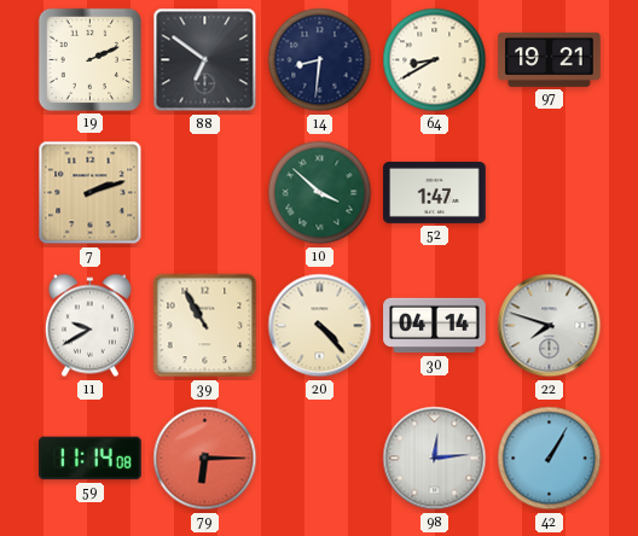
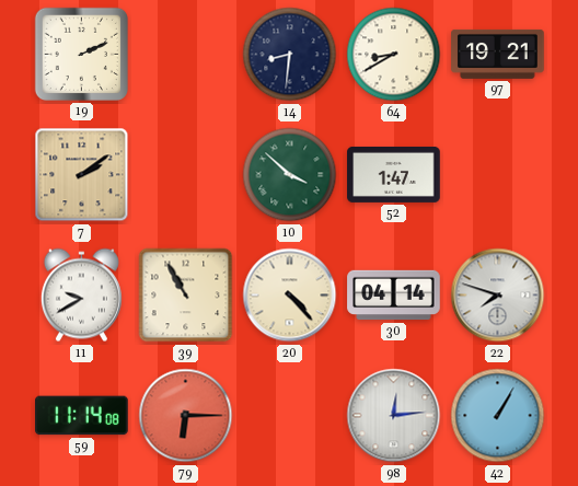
88: 6:51 -> none
7: 2:12 -> 2:09
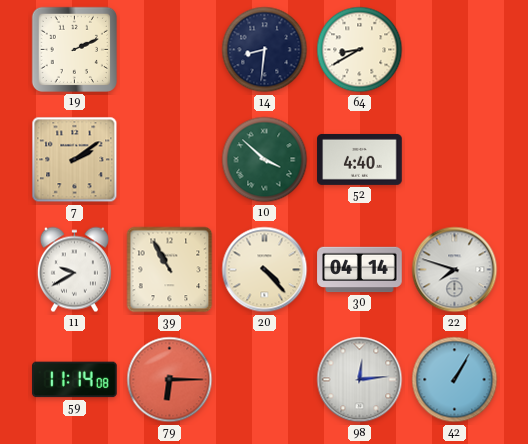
97: 19:21 -> none
52: 1:47 -> 4:40
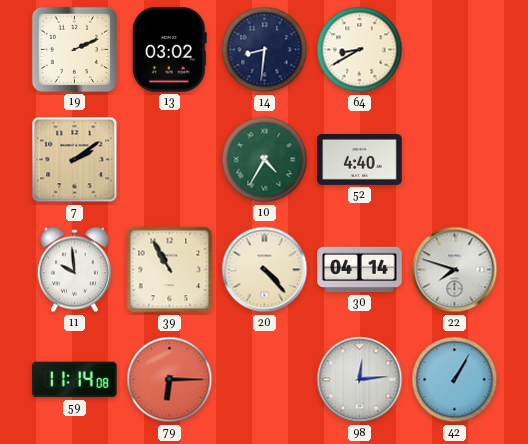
13: none -> 03:02
10: 3:52 -> 4:35
11: 9:40 -> 9:59
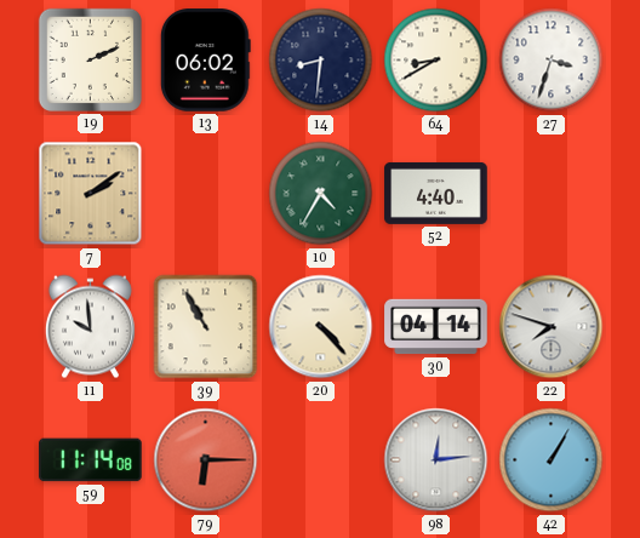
13: 03:02 -> 06:02
27: none -> 3:33
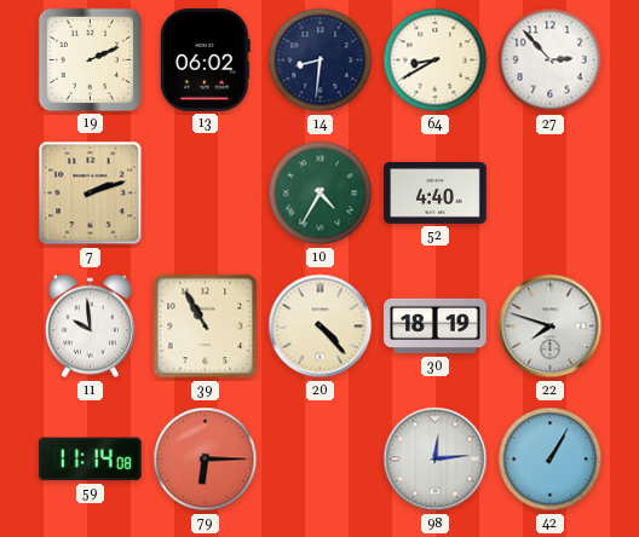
27: 3:33 -> 2:53
7: 2:09 -> 2:12
30: 04:14 -> 18:19
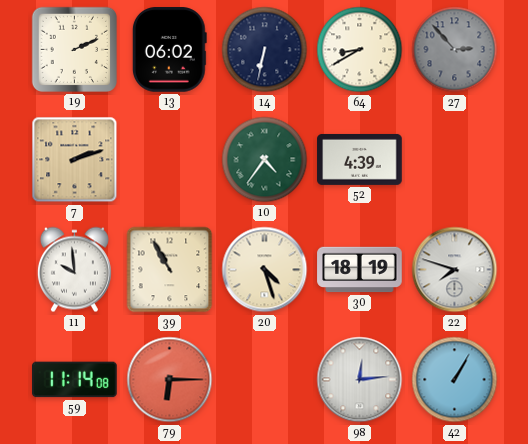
14: 8:31 -> 6:32
27 dial: white -> grey
10: 4:35 -> 4:36
52: 4:40 -> 4:39
20: 4:23 -> 4:27
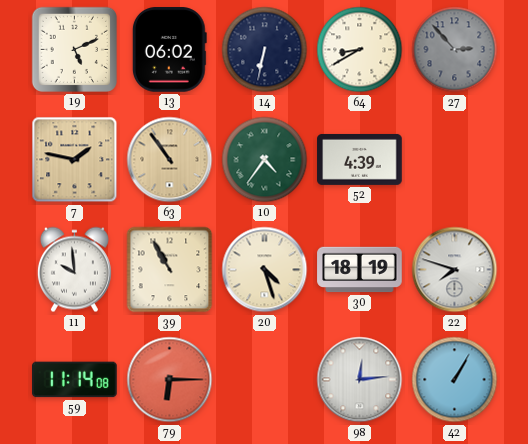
19: 2:11 -> 5:11
7: 2:12 -> 1:47
63: none -> 10:54
